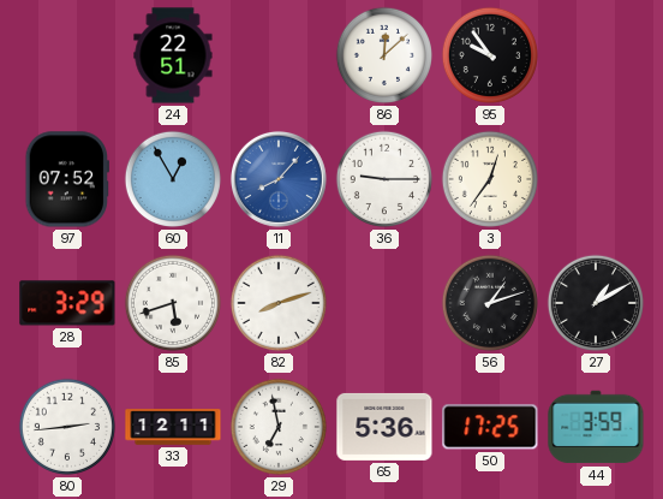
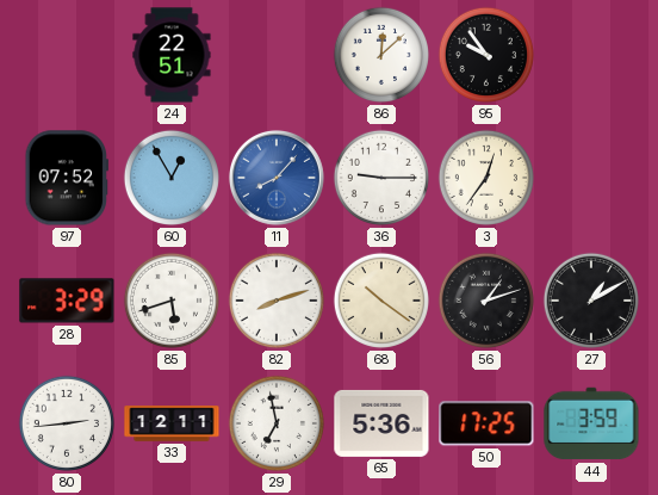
68: none -> 10:21
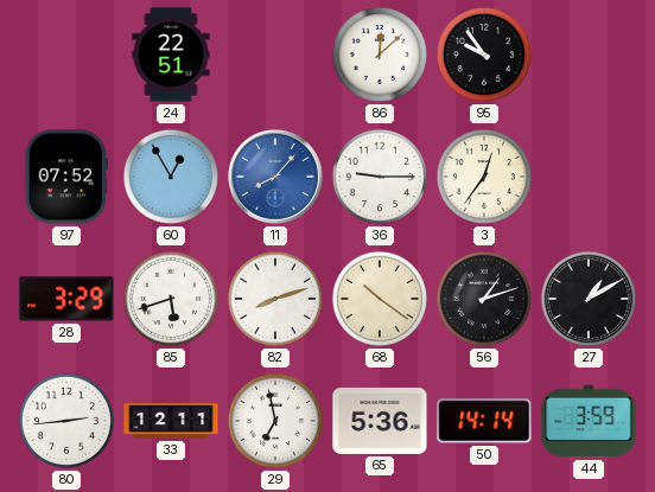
50: 17:25 -> 14:14
